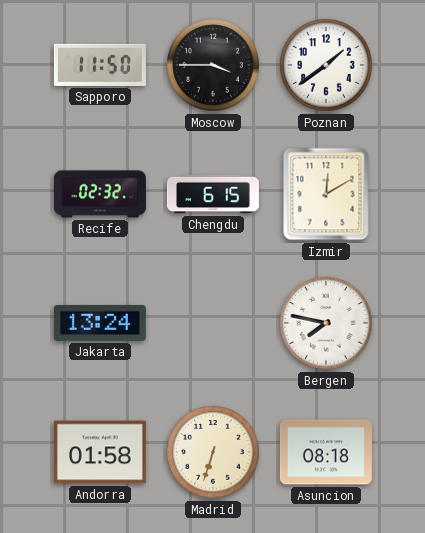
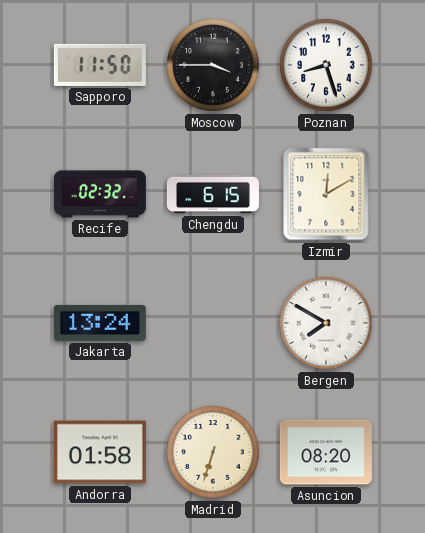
Poznan: 1:39 -> 8:27
Bergen: 7:47 -> 7:50
Asuncion: 08:18 -> 08:20
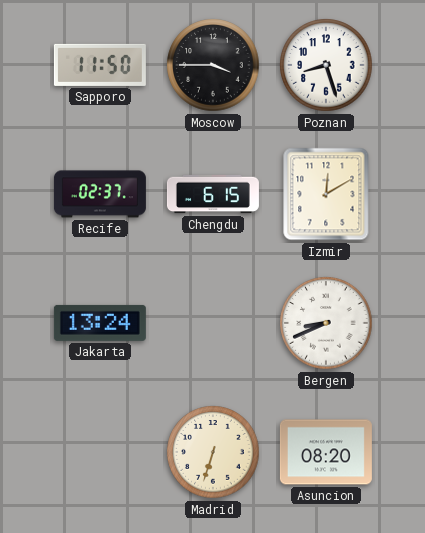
Recife: 02:32 -> 02:37
Bergen: 7:50 -> 8:41
Andorra: 01:58 -> none
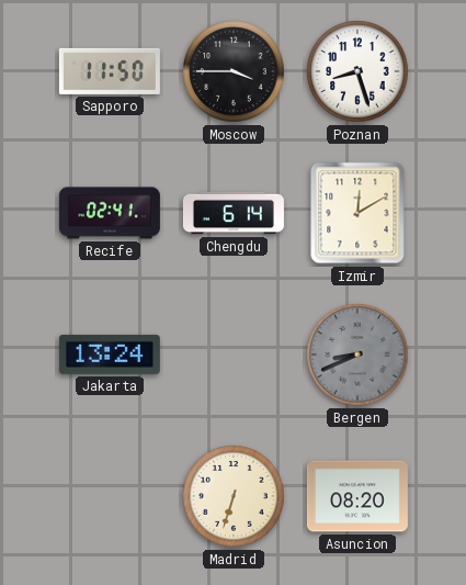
Recife: 02:37 -> 02:41
Chengdu: 6:15 -> 6:14
Bergen dial: white -> grey
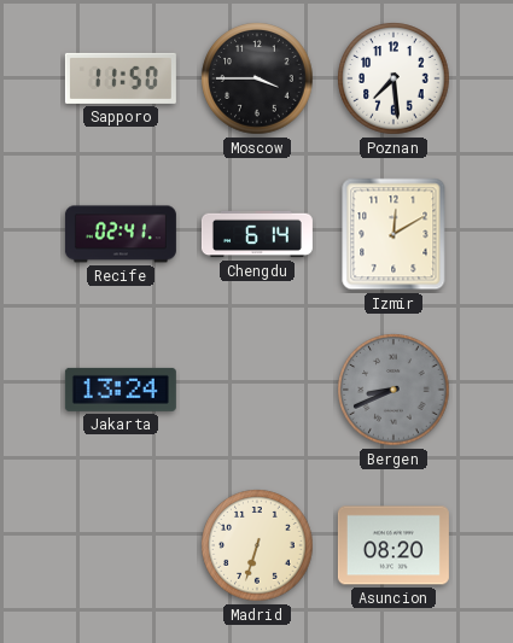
Poznan: 8:27 -> 7:29
